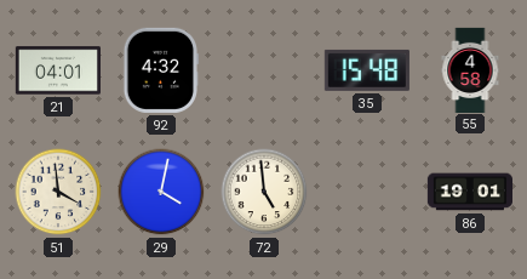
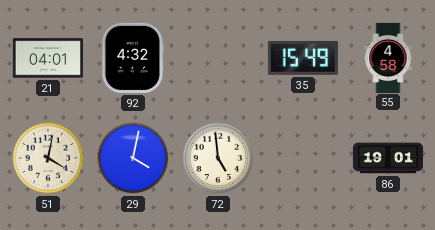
35: 15:48 -> 15:49
51: 3:59 -> 4:02
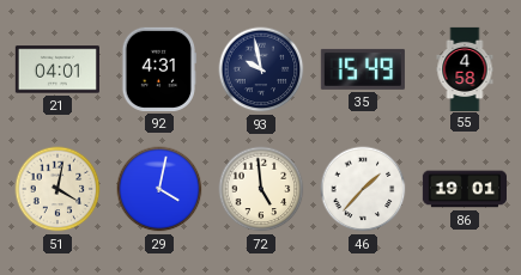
92: 4:32 -> 4:31
93: none -> 9:58
46: none -> 1:37
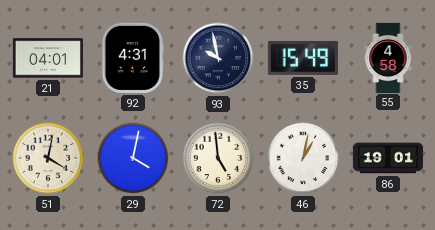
46: 1:37 -> 1:02
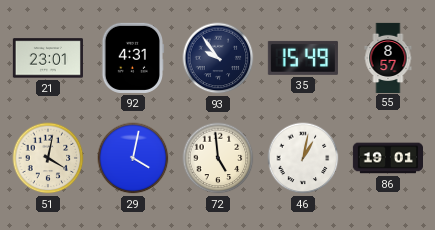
21: 04:01 -> 23:01
93: 9:58 -> 9:54
55: 4:58 -> 8:57
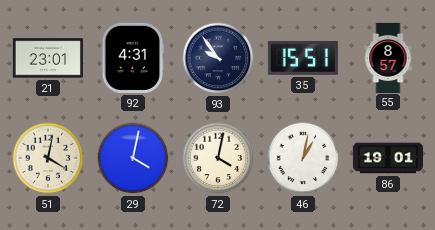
35: 15:49 -> 15:51
72: 4:59 -> 4:02
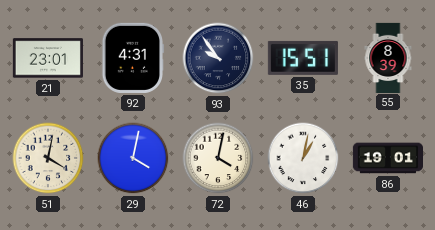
55: 8:57 -> 8:39
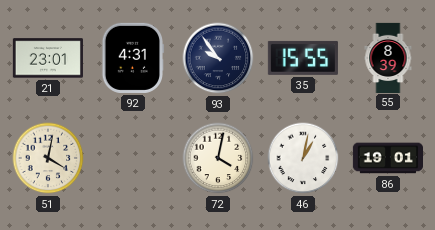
35: 15:51 -> 15:55
29: 4:02 -> none
